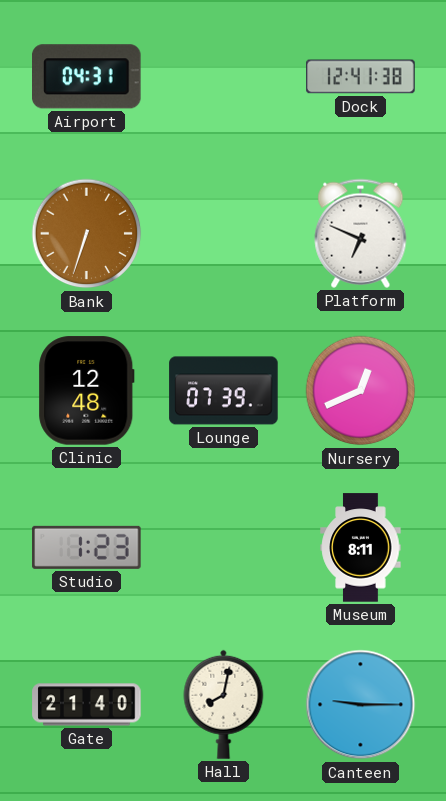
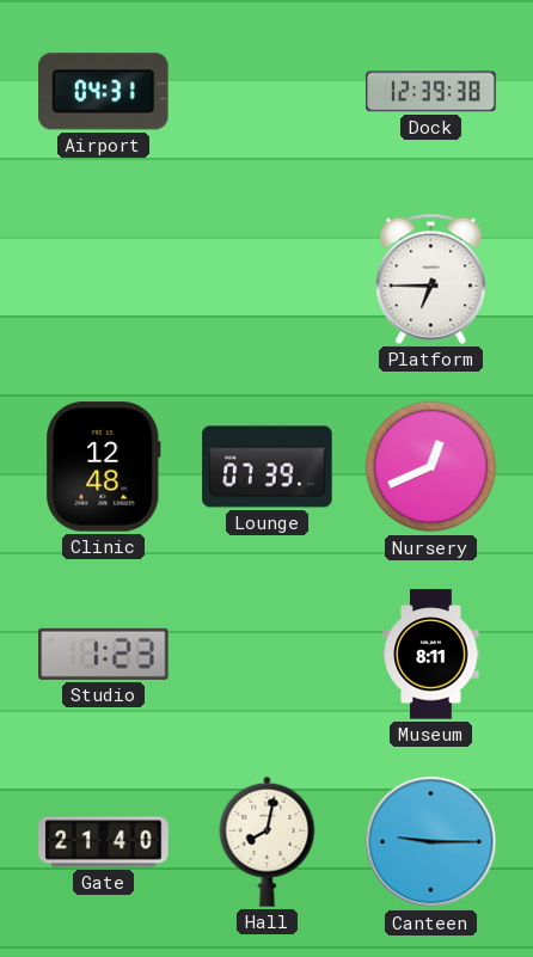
Dock: 12:41 -> 12:39
Bank: 6:33 -> none
Platform: 6:49 -> 6:45
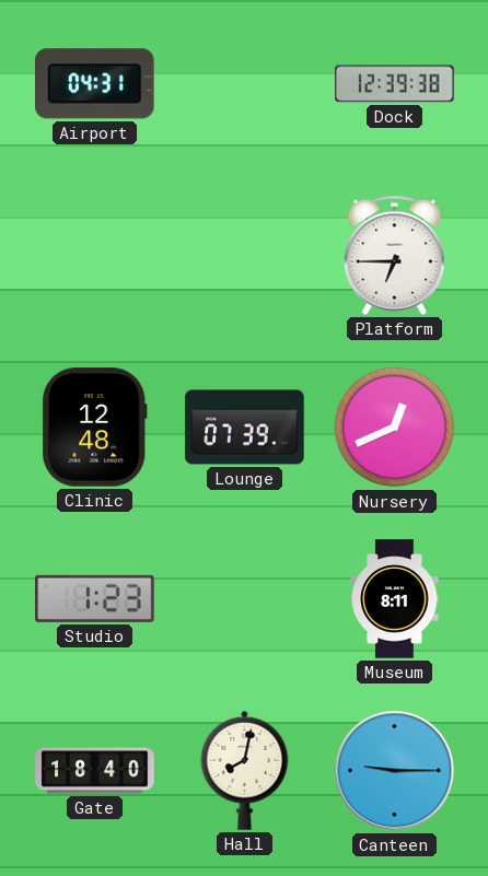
Gate: 21:40 -> 18:40
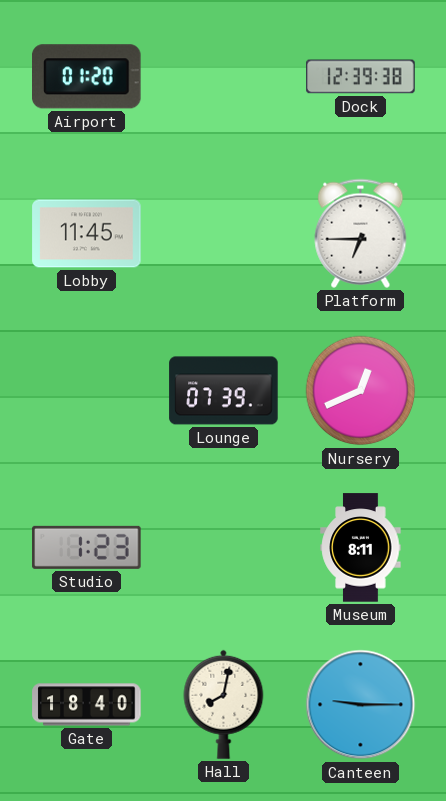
Airport: 04:31 -> 01:20
Lobby: none -> 11:45
Clinic: 12:48 -> none
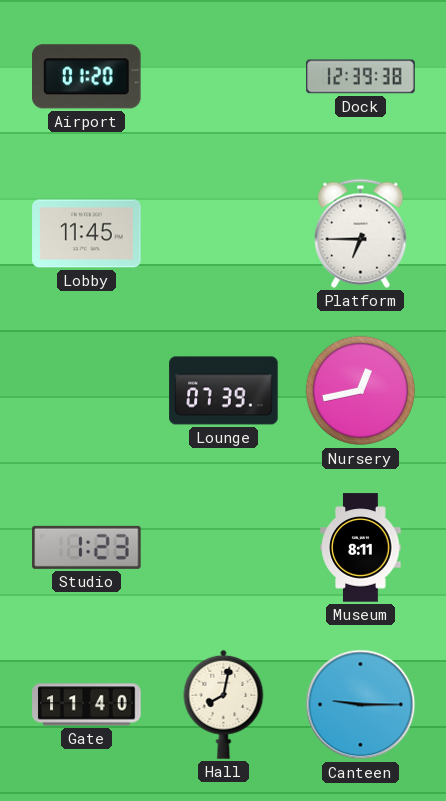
Nursery: 12:41 -> 12:43
Gate: 18:40 -> 11:40
